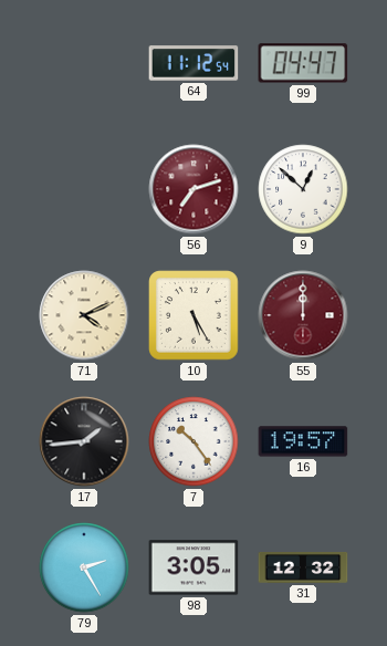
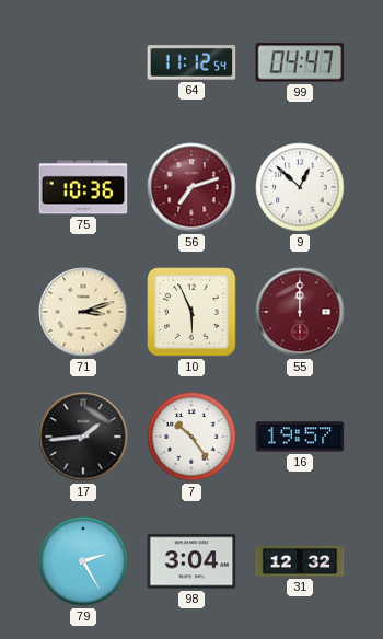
75: none -> 10:36
71: 4:11 -> 3:12
10: 5:25 -> 5:56
98: 3:05 -> 3:04
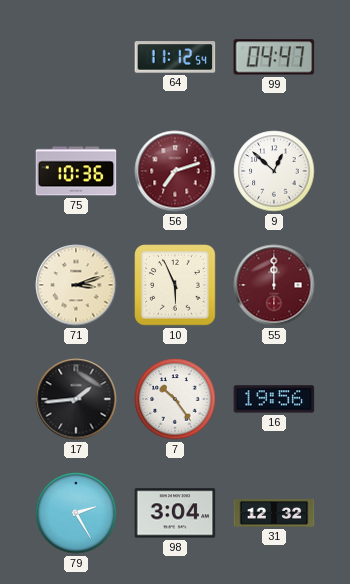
16: 19:57 -> 19:56
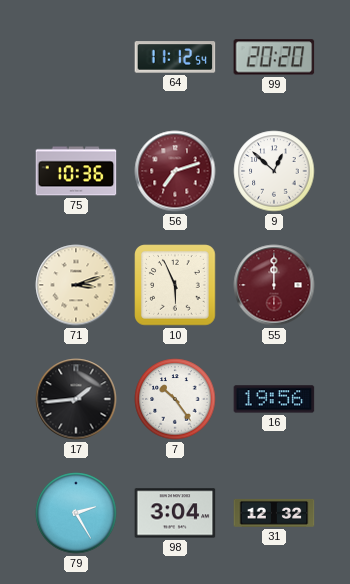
99: 04:47 -> 20:20
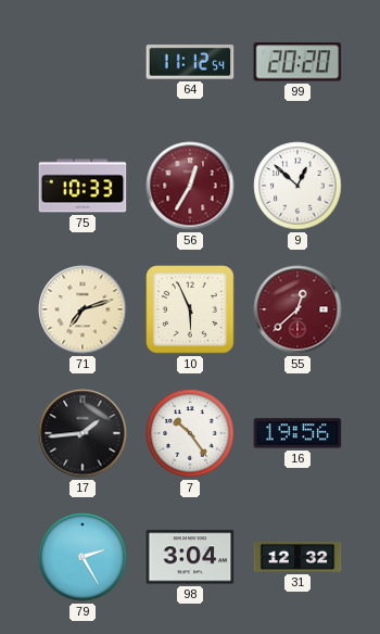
75: 10:36 -> 10:33
56: 7:12 -> 12:35
71: 3:12 -> 7:12
55: 12:00 -> 12:38
